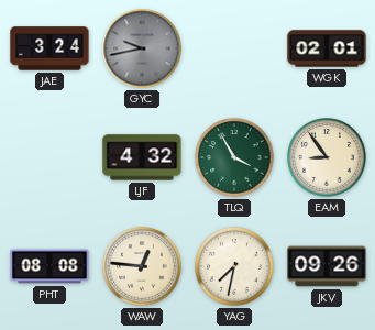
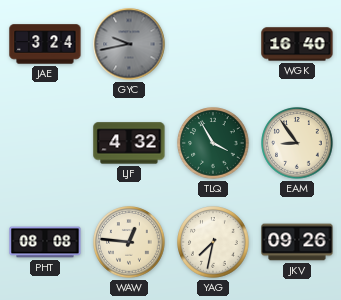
WGK: 02:01 -> 16:40
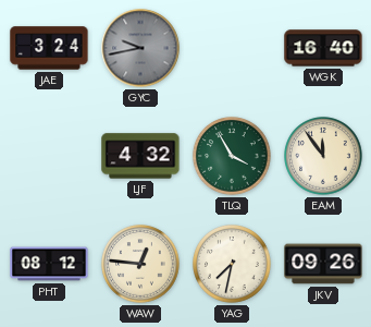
EAM: 8:54 -> 11:54
PHT: 08:08 -> 08:12
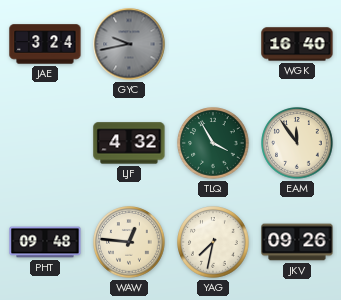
PHT: 08:12 -> 09:48
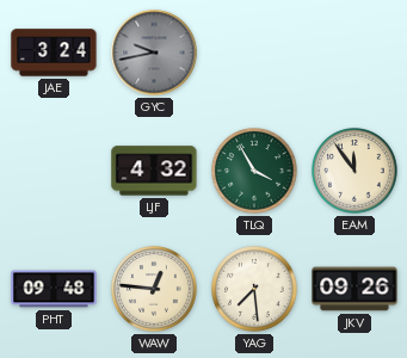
WGK: 16:40 -> none
YAG: 7:32 -> 7:29
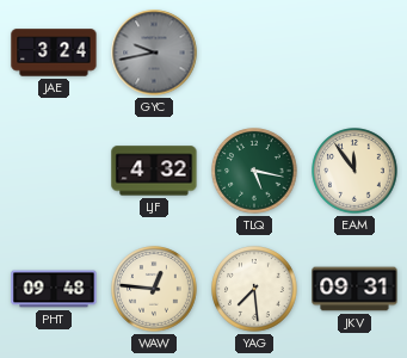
TLQ: 3:55 -> 5:17
JKV: 09:26 -> 09:31
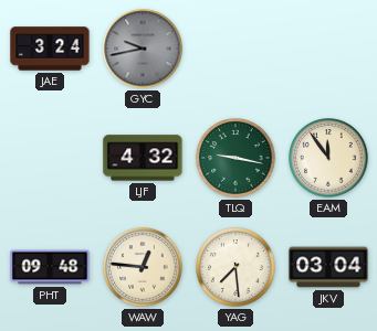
TLQ: 5:17 -> 9:17
JKV: 09:31 -> 03:04
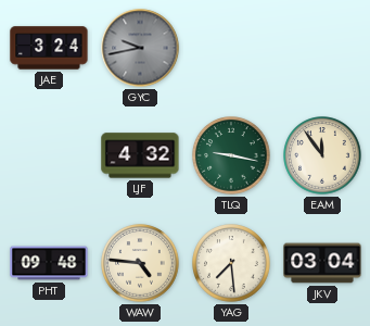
WAW: 12:46 -> 4:46
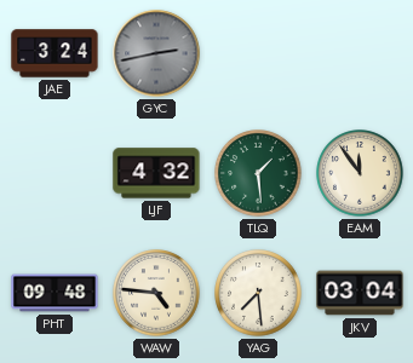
GYC: 9:43 -> 2:43
TLQ: 9:17 -> 1:29
